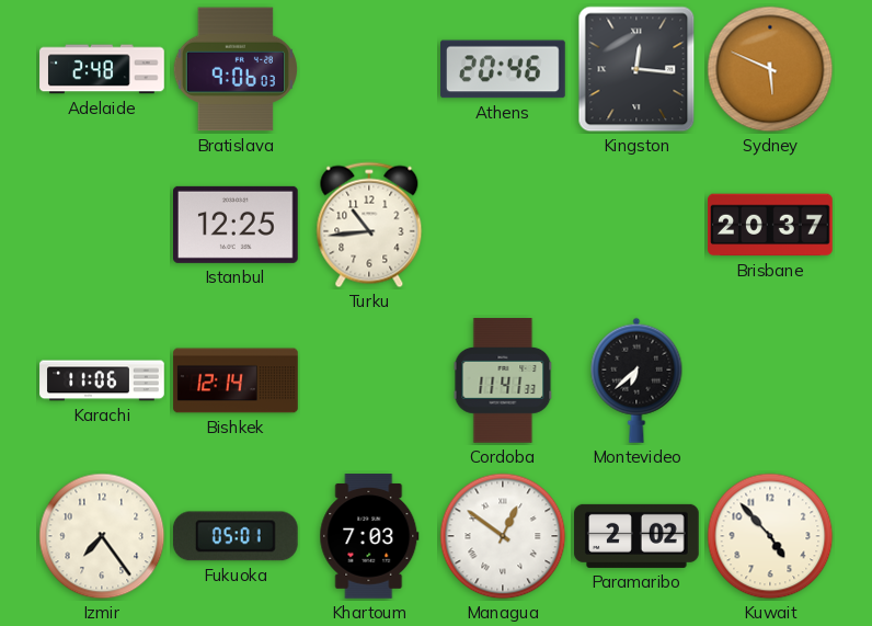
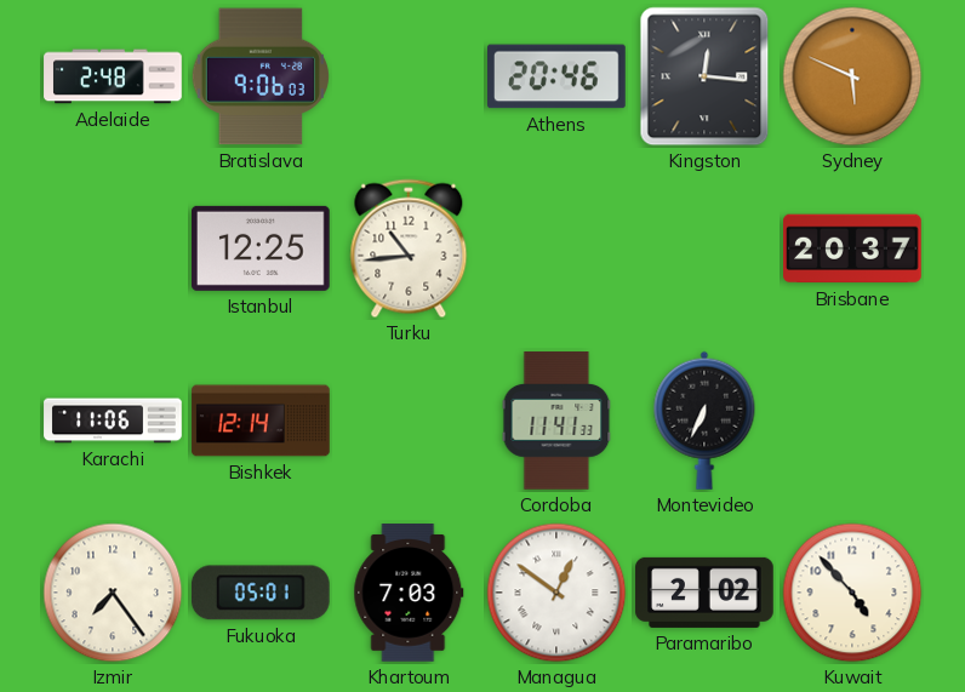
Montevideo: 6:38 -> 6:34
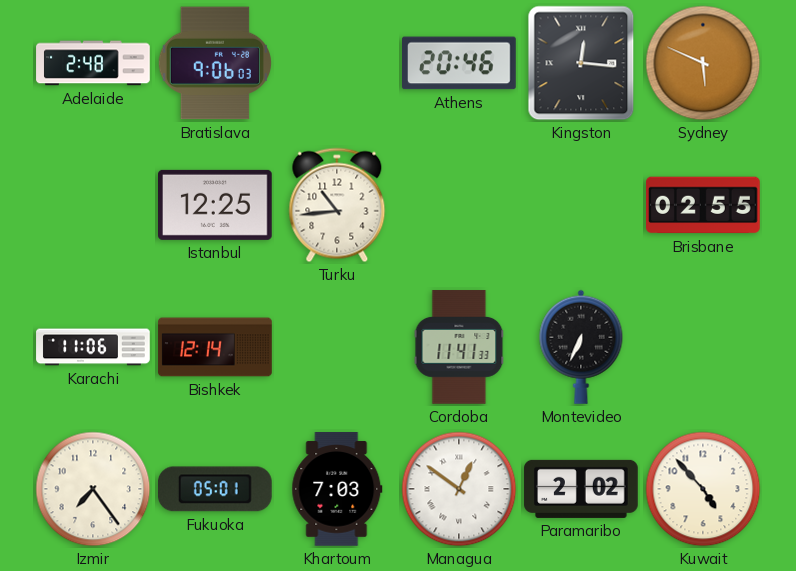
Brisbane: 20:37 -> 02:55
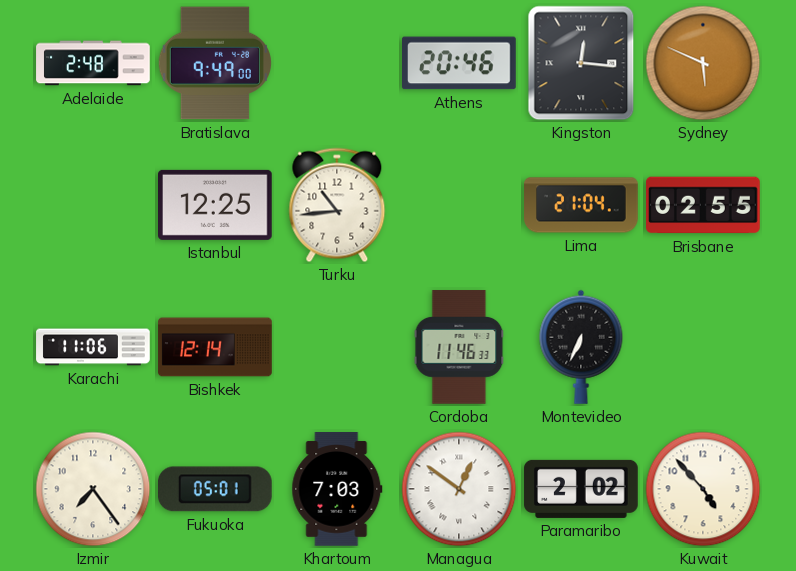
Bratislava: 9:06 -> 9:49
Lima: none -> 21:04
Cordoba: 11:41 -> 11:46
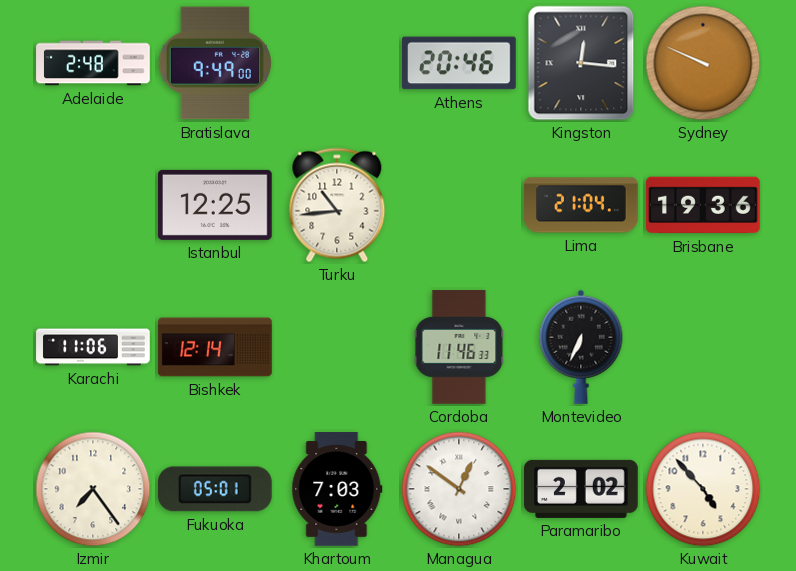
Sydney: 5:49 -> 9:49
Brisbane: 02:55 -> 19:36
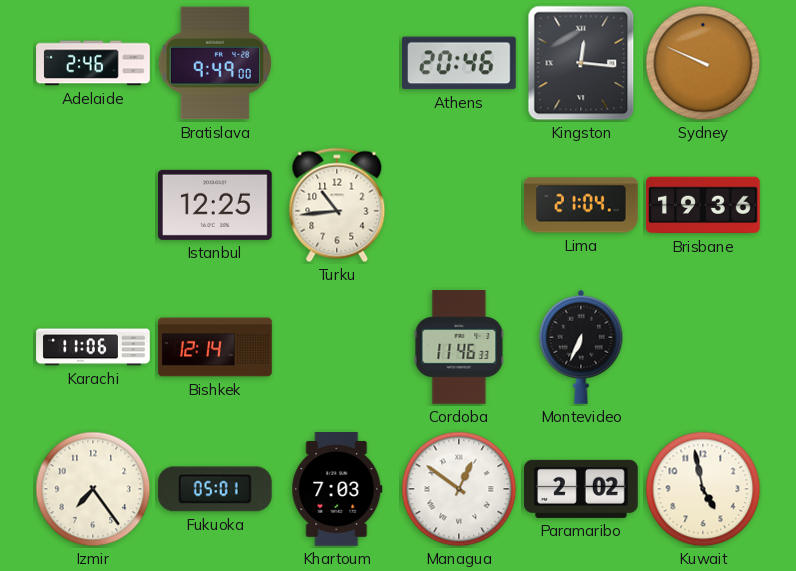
Adelaide: 2:48 -> 2:46
Kuwait: 4:53 -> 4:58
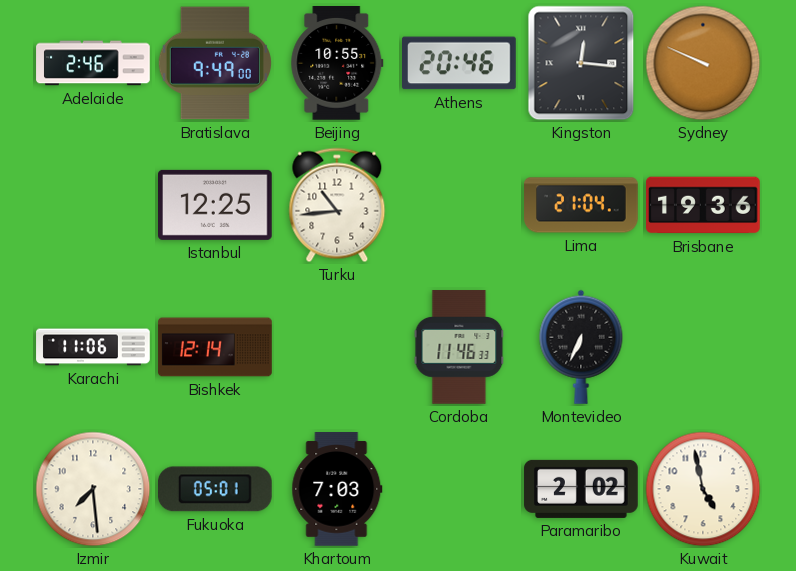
Beijing: none -> 10:55
Izmir: 7:24 -> 7:29
Managua: 12:51 -> none
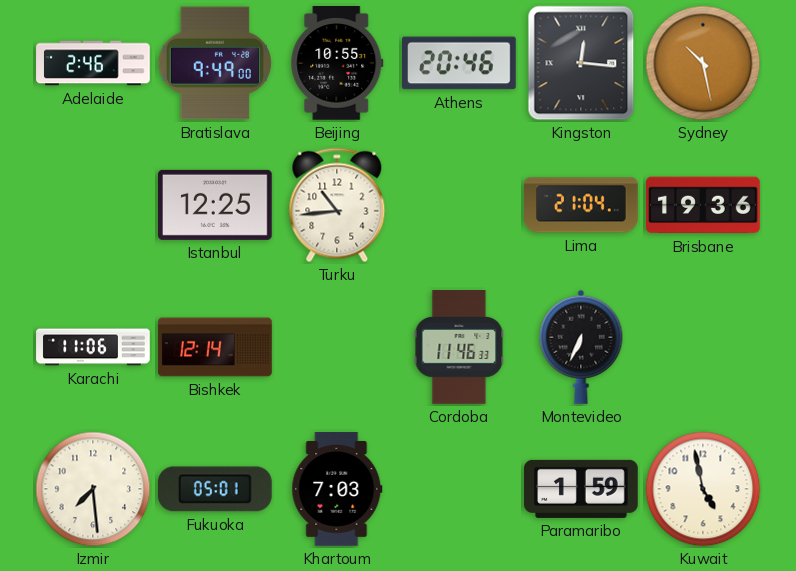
Sydney: 9:49 -> 10:28
Paramaribo: 2:02 -> 1:59
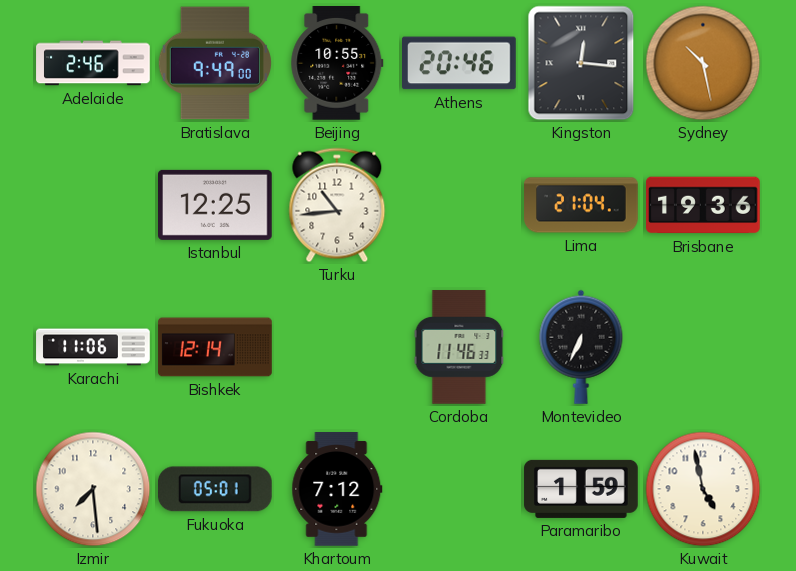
Khartoum: 7:03 -> 7:12
